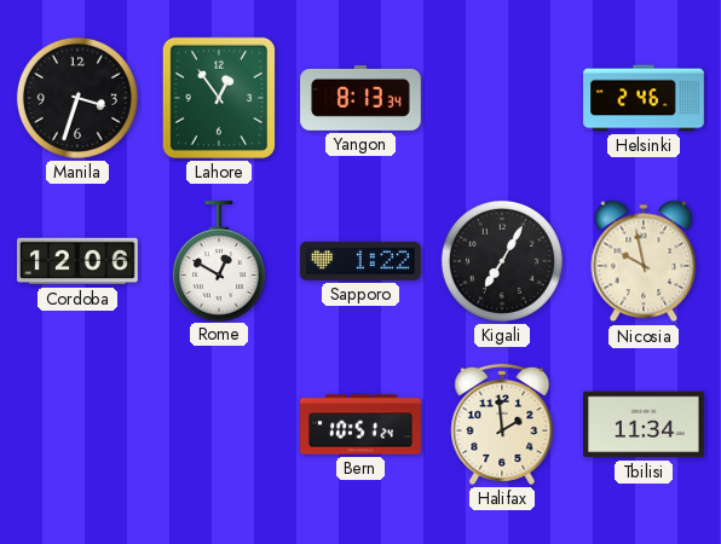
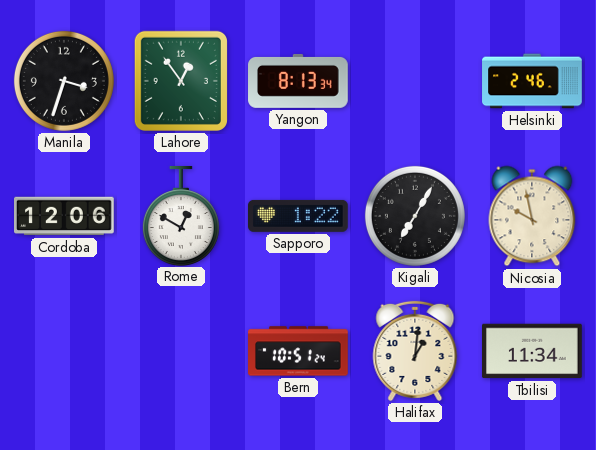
Halifax: 1:59 -> 1:01
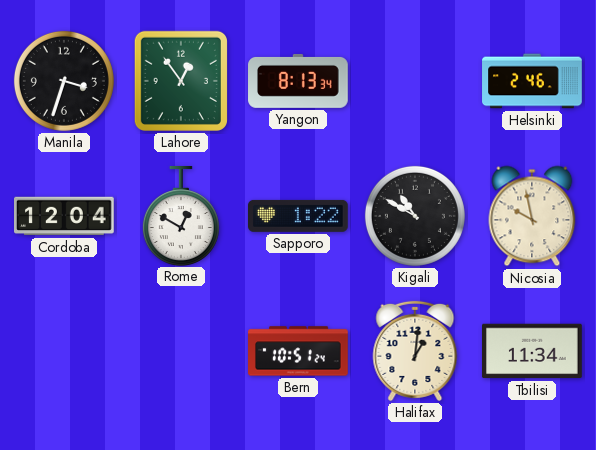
Cordoba: 12:06 -> 12:04
Kigali: 7:05 -> 10:50
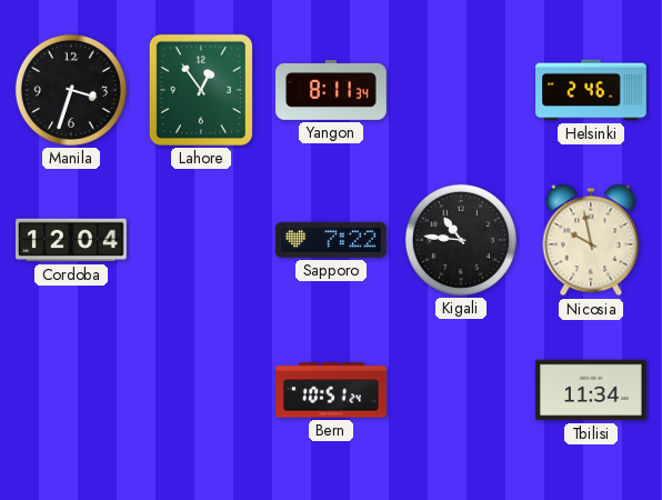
Yangon: 8:13 -> 8:11
Rome: 12:50 -> none
Sapporo: 1:22 -> 7:22
Kigali: 10:50 -> 10:46
Halifax: 1:01 -> none
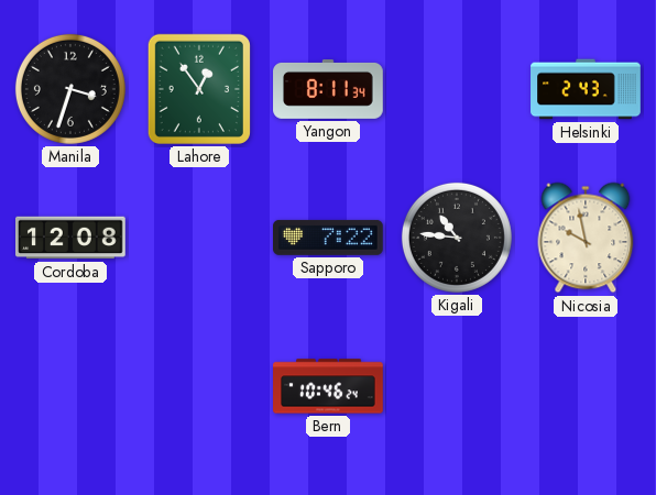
Helsinki: 2:46 -> 2:43
Cordoba: 12:04 -> 12:08
Bern: 10:51 -> 10:46
Tbilisi: 11:34 -> none
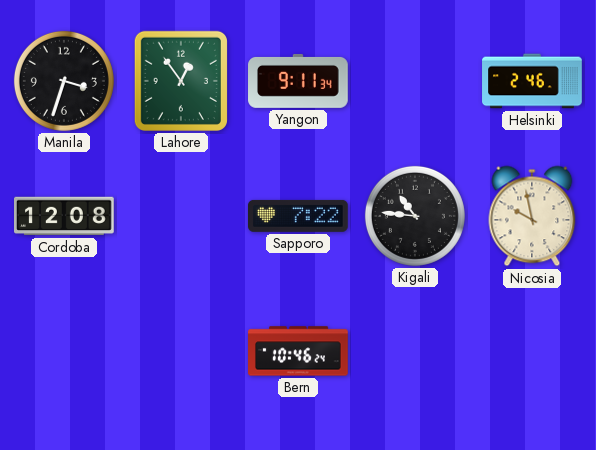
Yangon: 8:11 -> 9:11
Helsinki: 2:43 -> 2:46
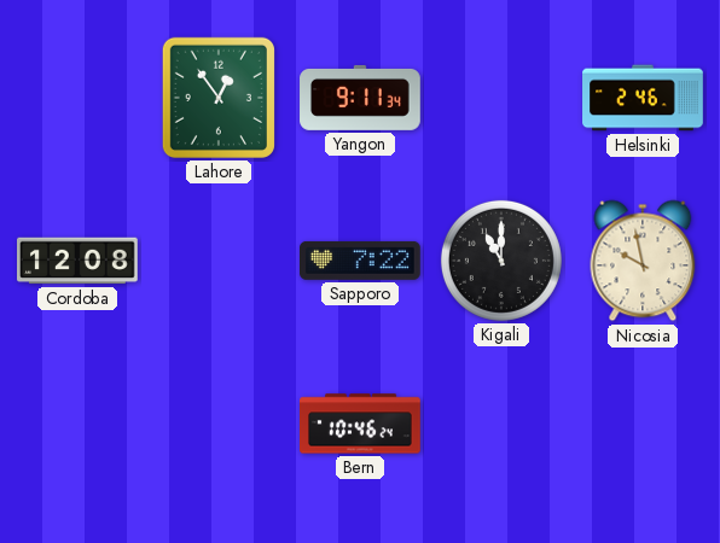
Manila: 3:33 -> none
Kigali: 10:46 -> 11:00
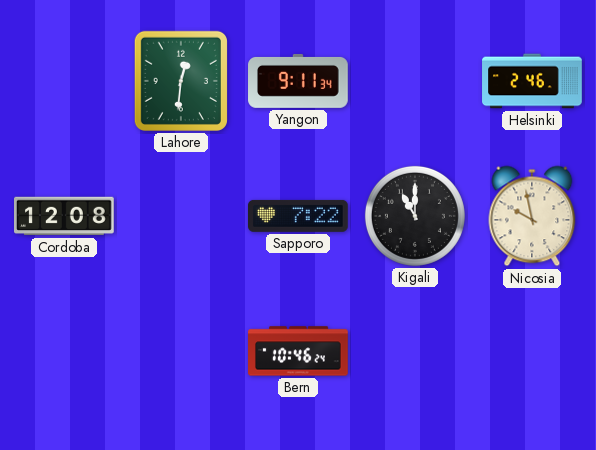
Lahore: 12:54 -> 12:31
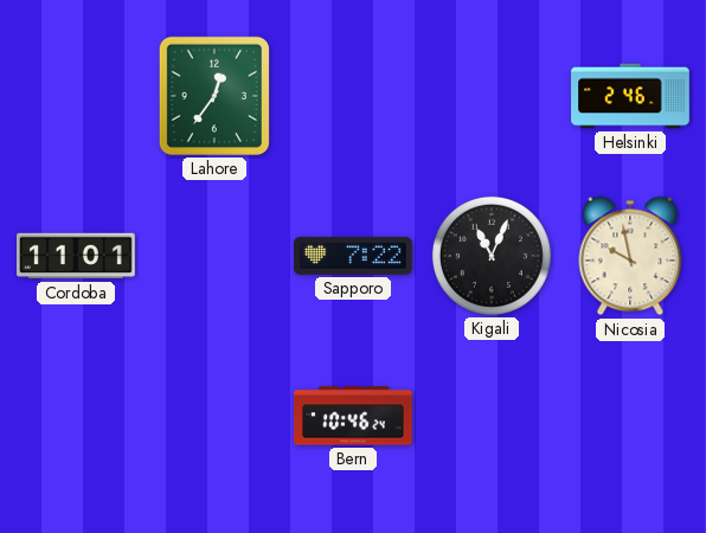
Lahore: 12:31 -> 12:36
Yangon: 9:11 -> none
Cordoba: 12:08 -> 11:01
Kigali: 11:00 -> 11:04
